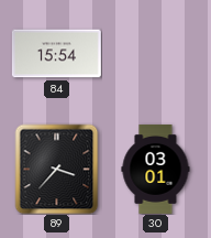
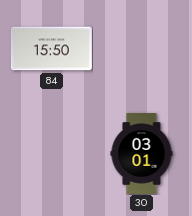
84: 15:54 -> 15:50
89: 3:37 -> none
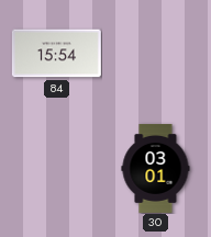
84: 15:50 -> 15:54
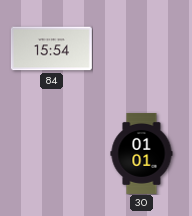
30: 03:01 -> 01:01
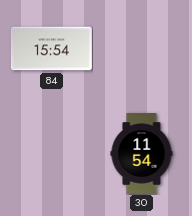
30: 01:01 -> 11:54
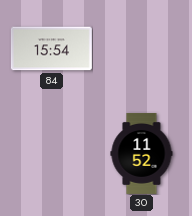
30: 11:54 -> 11:52
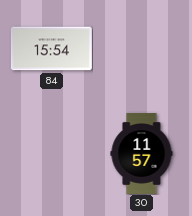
30: 11:52 -> 11:57
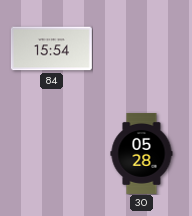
30: 11:57 -> 05:28
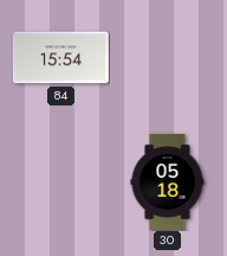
30: 05:28 -> 05:18
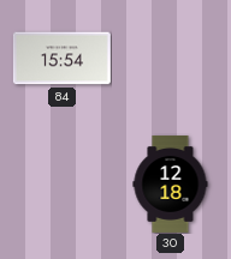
30: 05:18 -> 12:18
